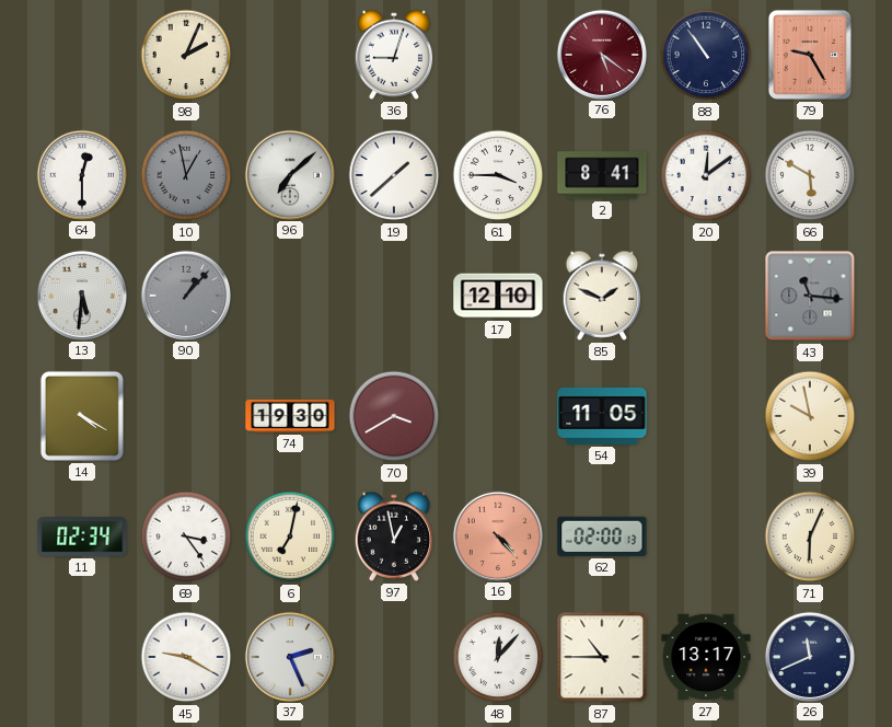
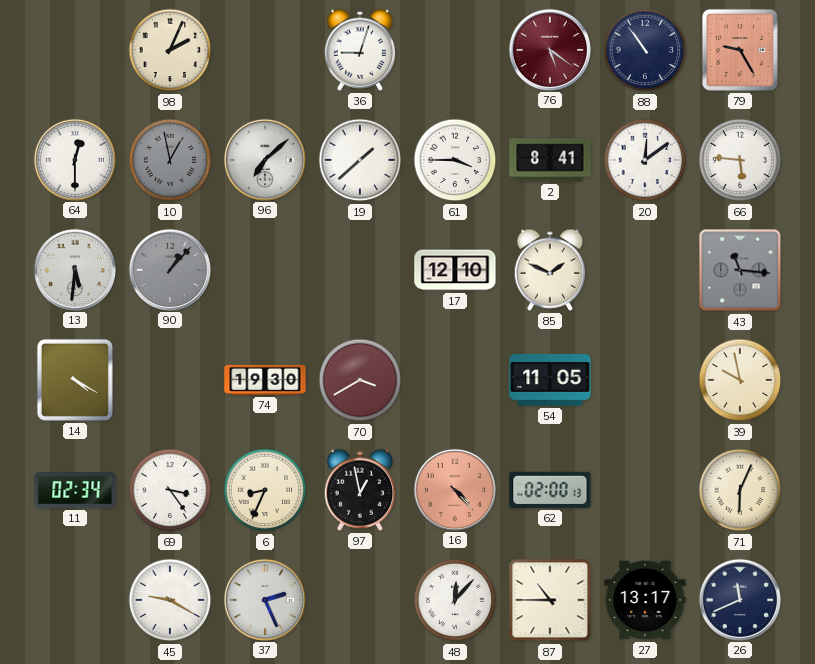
66: 5:50 -> 5:46
6: 7:02 -> 8:34
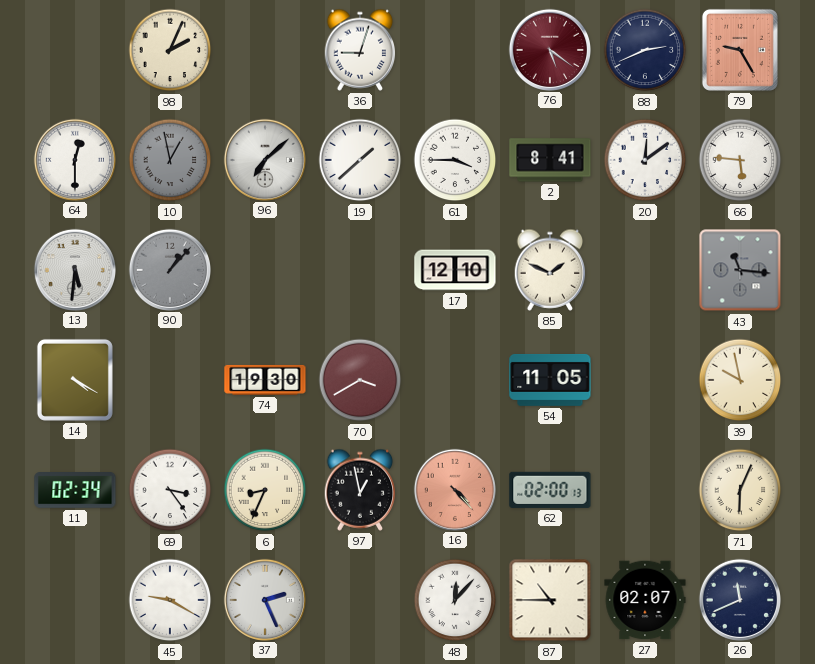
88: 10:54 -> 2:41
27: 13:17 -> 02:07
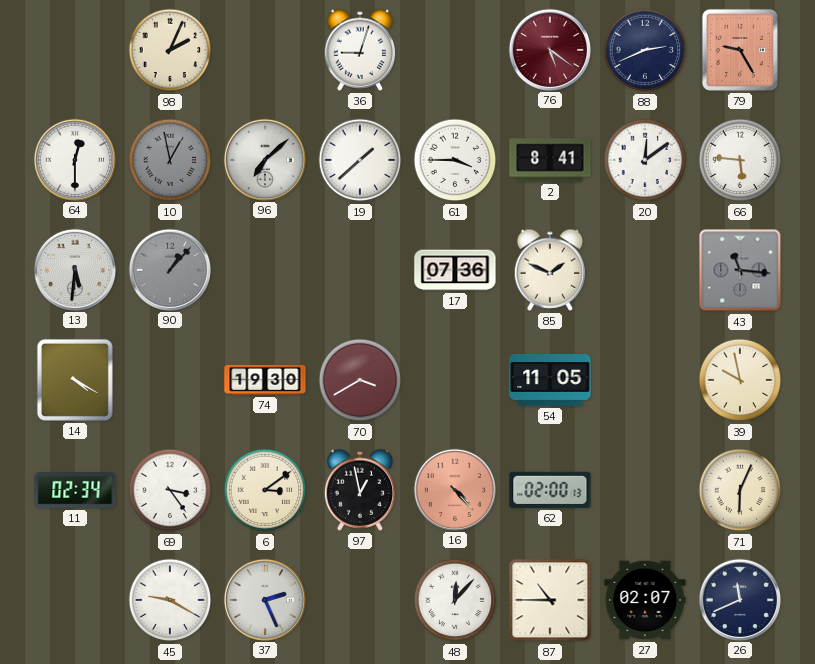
17: 12:10 -> 07:36
6: 8:34 -> 3:09
